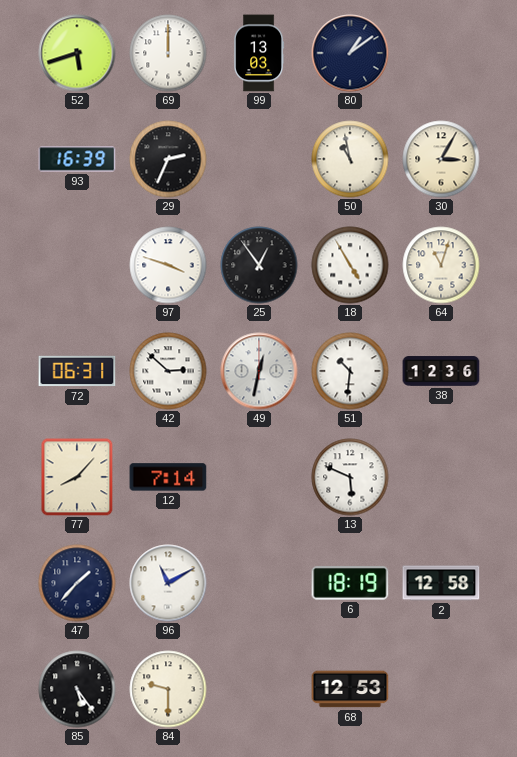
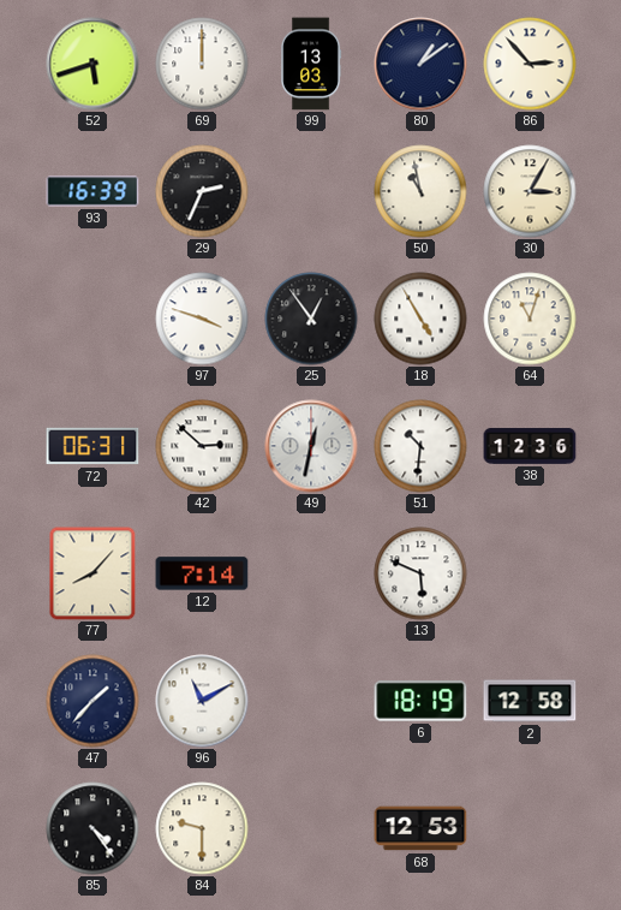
86: none -> 2:53
85: 5:24 -> 4:24
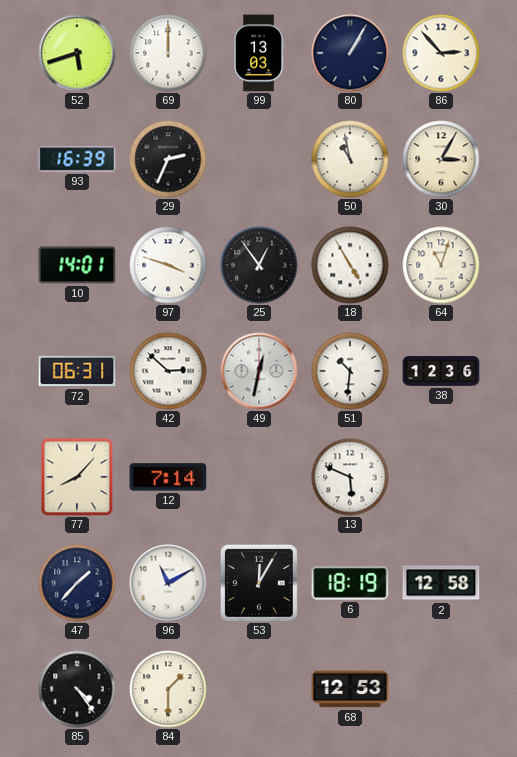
80: 1:09 -> 1:05
10: none -> 14:01
53: none -> 12:05
84: 9:30 -> 1:30
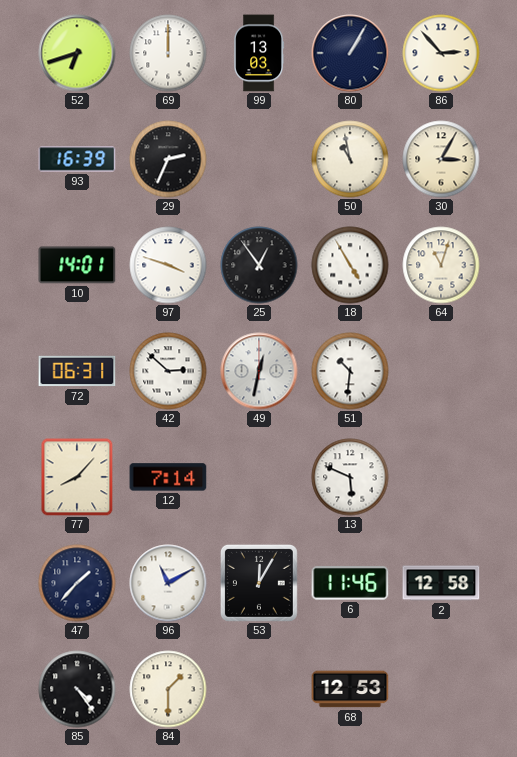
52: 5:42 -> 6:42
38: 12:36 -> none
6: 18:19 -> 11:46
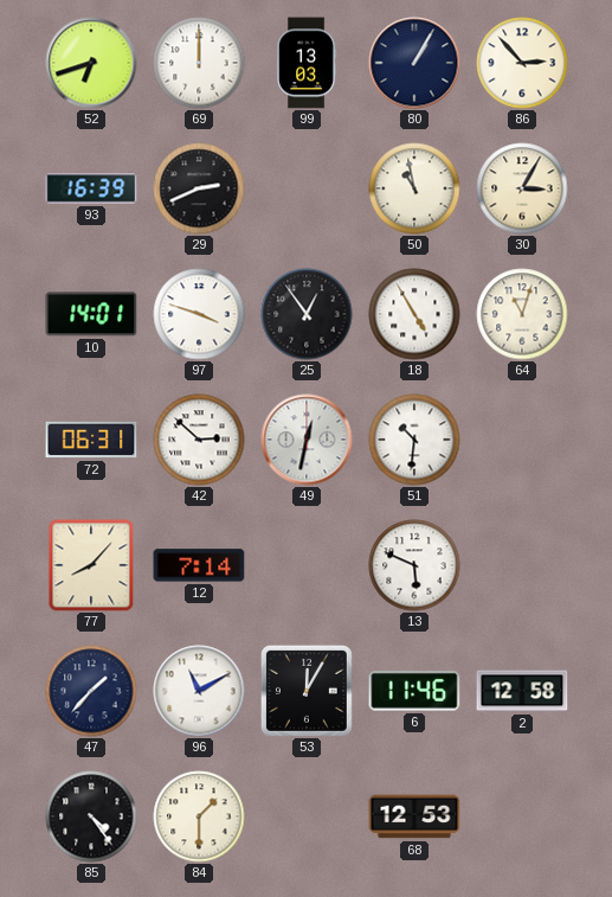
29: 2:34 -> 2:41
